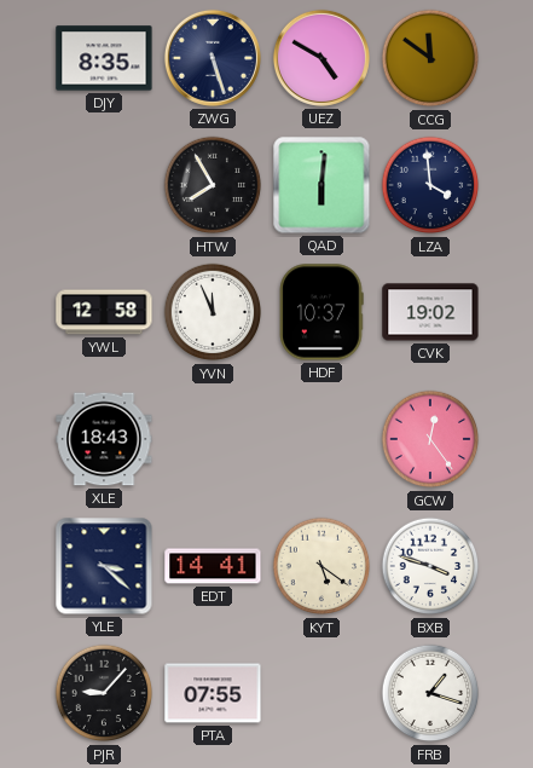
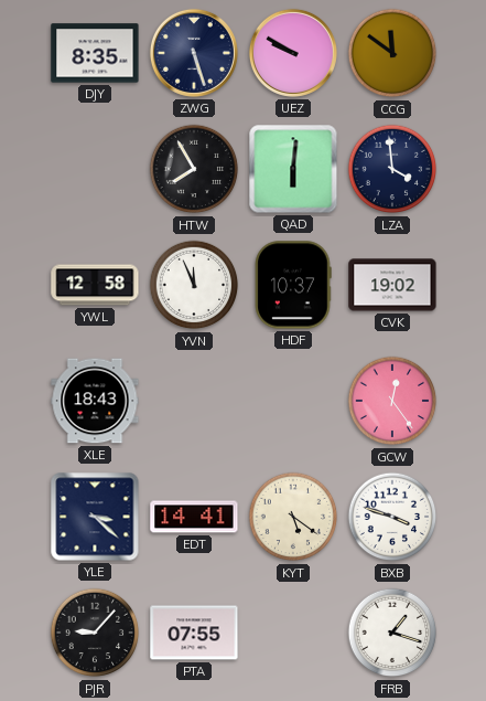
UEZ: 4:50 -> 9:50
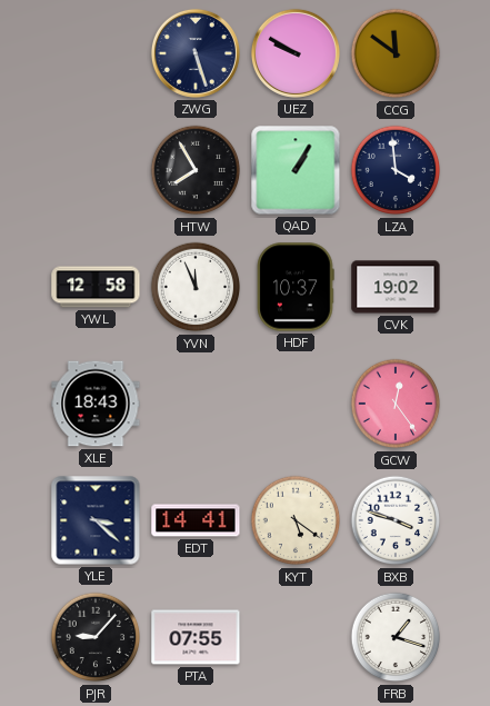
DJY: 8:35 -> none
QAD: 6:01 -> 1:05
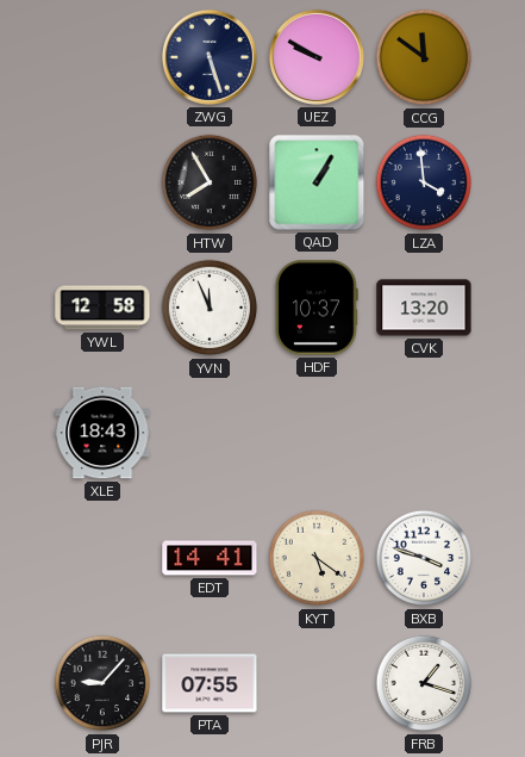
CVK: 19:02 -> 13:20
GCW: 12:24 -> none
YLE: 3:22 -> none
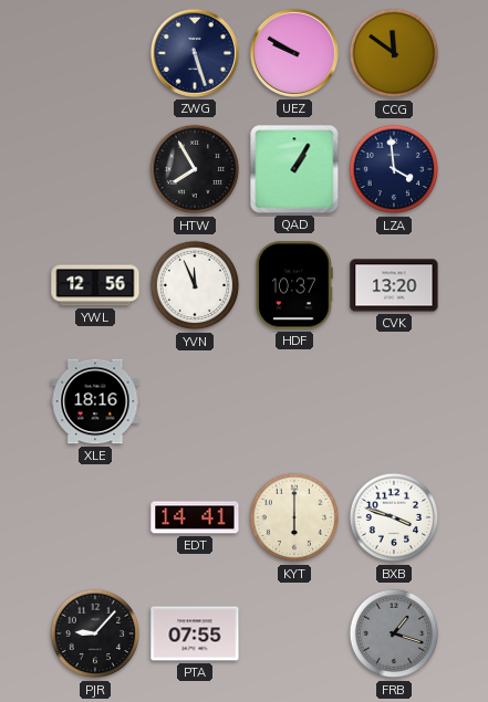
YWL: 12:58 -> 12:56
XLE: 18:43 -> 18:16
KYT: 5:21 -> 6:00
FRB dial: white -> grey
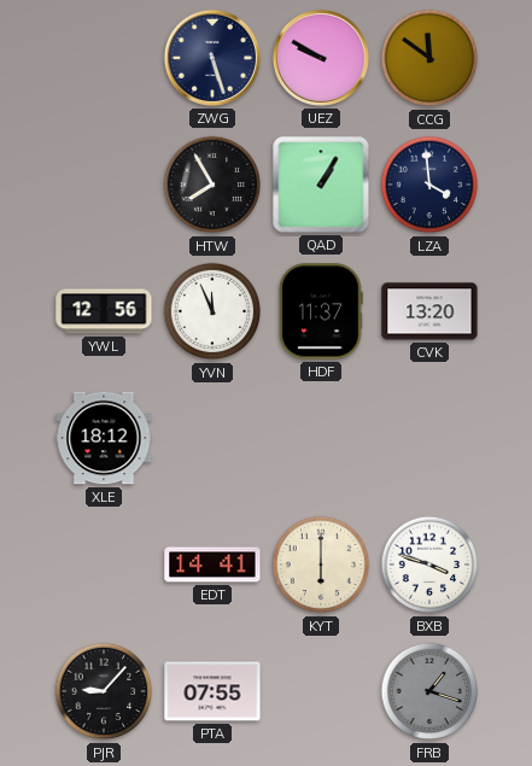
HDF: 10:37 -> 11:37
XLE: 18:16 -> 18:12
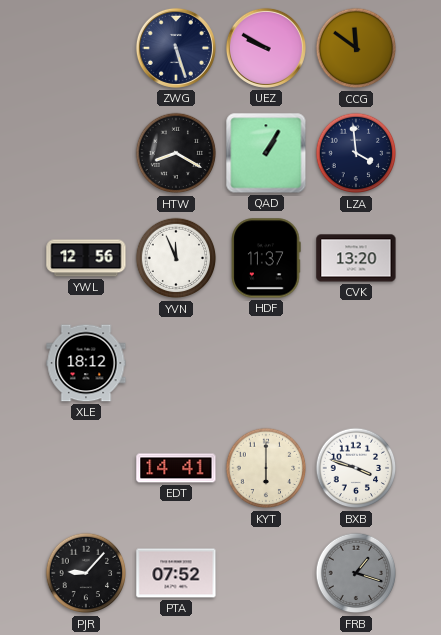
HTW: 7:55 -> 8:20
PTA: 07:55 -> 07:52
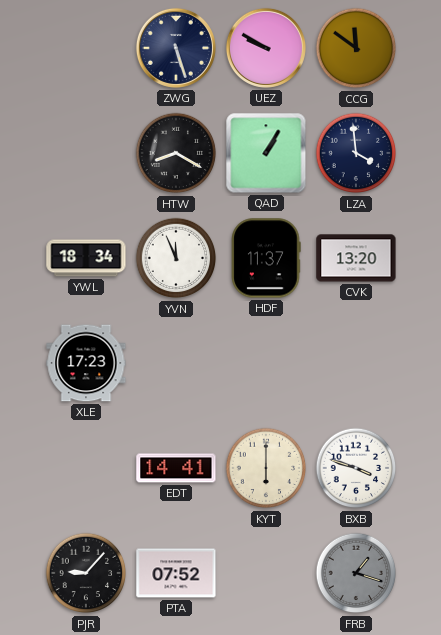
YWL: 12:56 -> 18:34
XLE: 18:12 -> 17:23
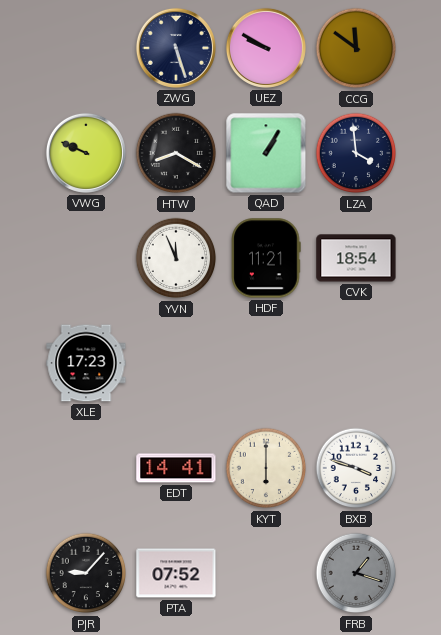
VWG: none -> 9:49
YWL: 18:34 -> none
HDF: 11:37 -> 11:21
CVK: 13:20 -> 18:54
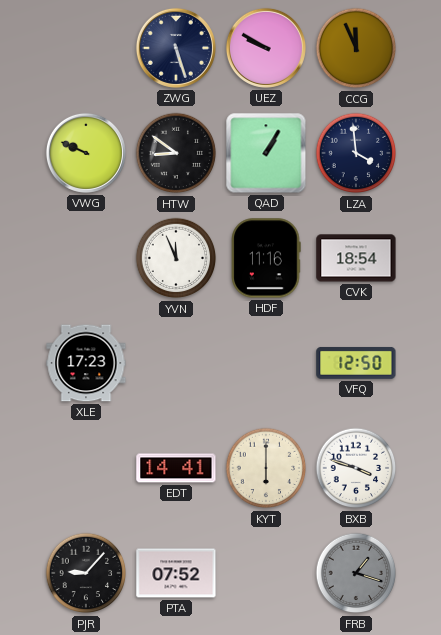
CCG: 11:51 -> 11:56
HTW: 8:20 -> 8:51
HDF: 11:21 -> 11:16
VFQ: none -> 12:50
